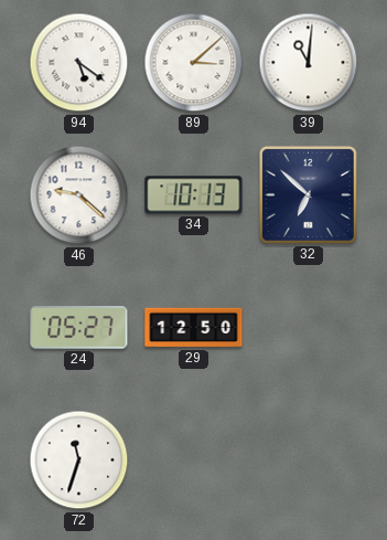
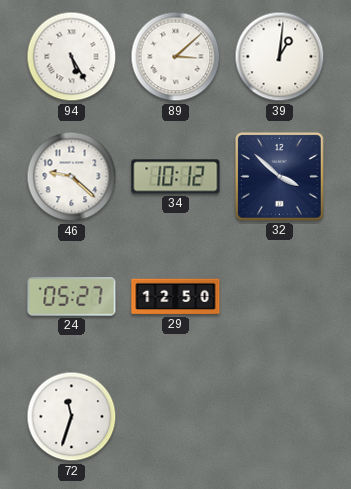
94: 5:21 -> 5:25
39: 11:01 -> 1:01
34: 10:13 -> 10:12
32: 6:52 -> 3:52
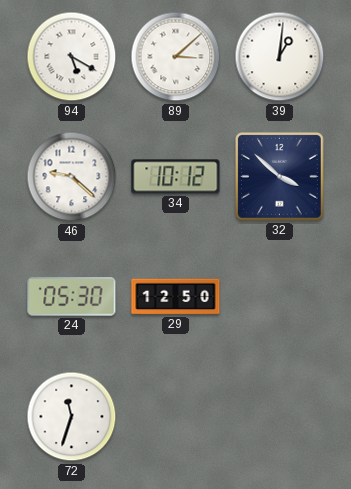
94: 5:25 -> 5:20
24: 05:27 -> 05:30
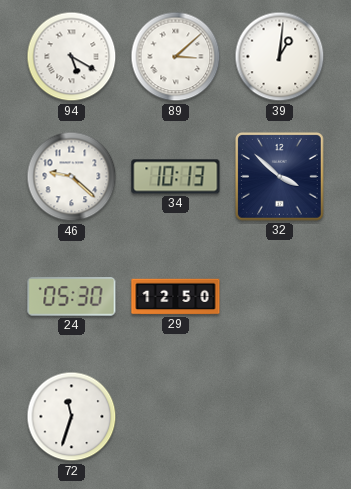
34: 10:12 -> 10:13
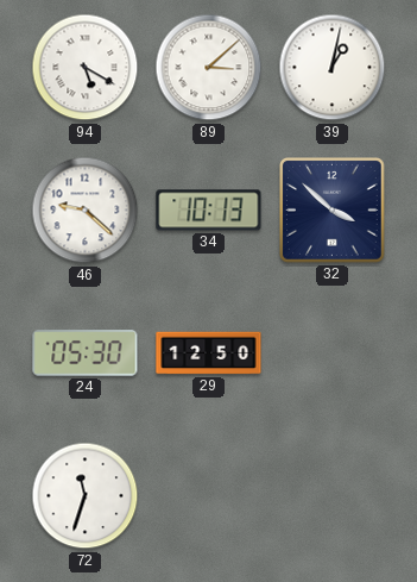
39: 1:01 -> 1:02
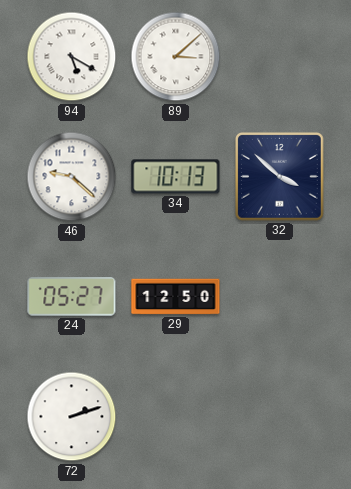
39: 1:02 -> none
24: 05:30 -> 05:27
72: 11:33 -> 2:12
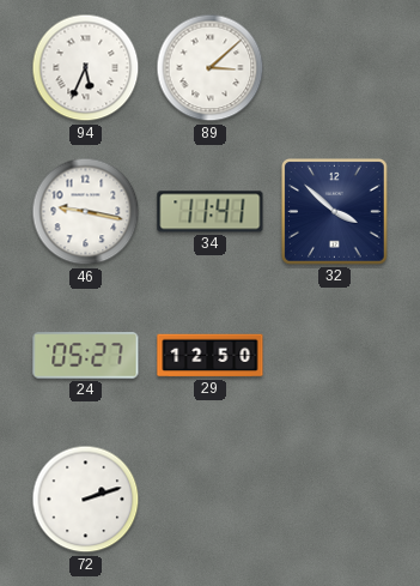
94: 5:20 -> 5:34
46: 9:22 -> 9:17
34: 10:13 -> 11:41
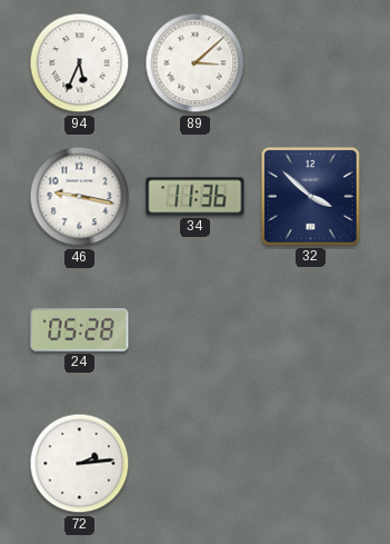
34: 11:41 -> 11:36
24: 05:27 -> 05:28
29: 12:50 -> none
72: 2:12 -> 2:14
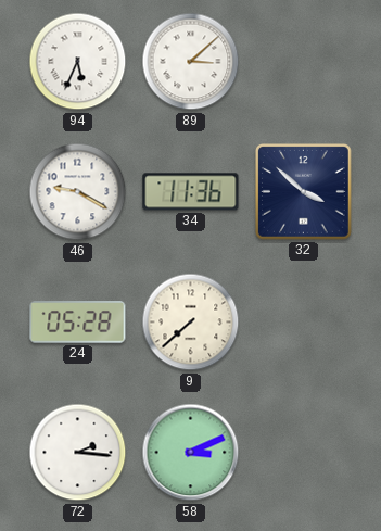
46: 9:17 -> 9:20
9: none -> 7:38
72: 2:14 -> 2:16
58: none -> 3:11
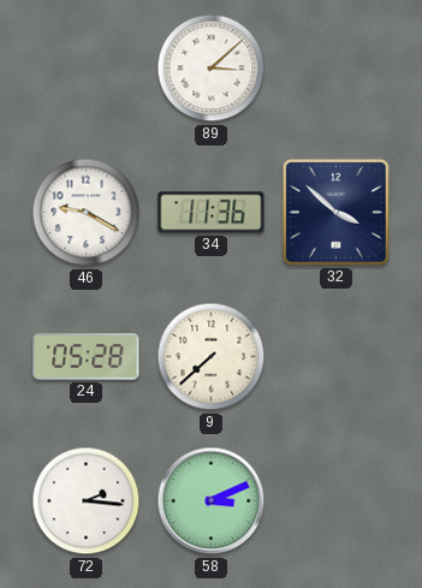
94: 5:34 -> none
